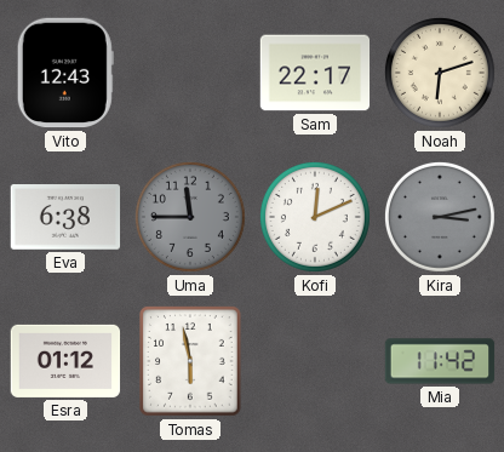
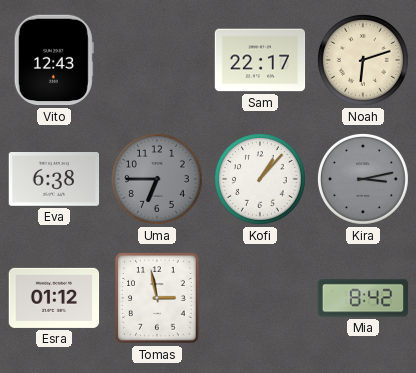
Uma: 11:45 -> 6:45
Kofi: 12:11 -> 1:07
Tomas: 5:58 -> 2:58
Mia: 11:42 -> 8:42
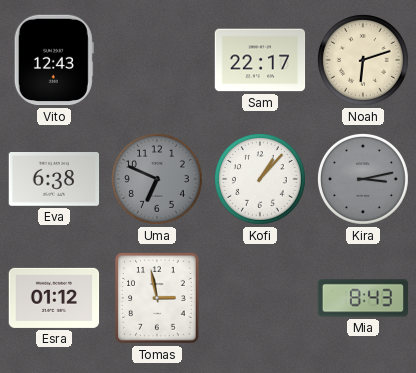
Uma: 6:45 -> 6:49
Mia: 8:42 -> 8:43
